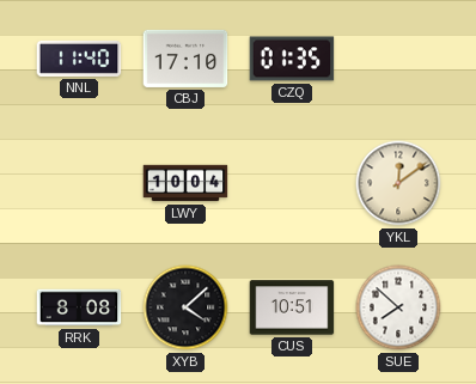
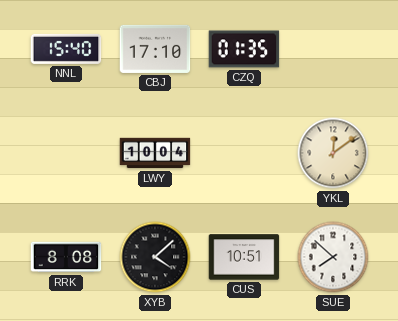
NNL: 11:40 -> 15:40
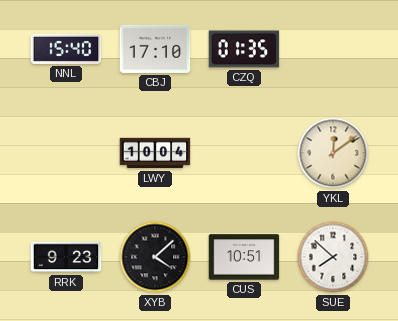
RRK: 8:08 -> 9:23
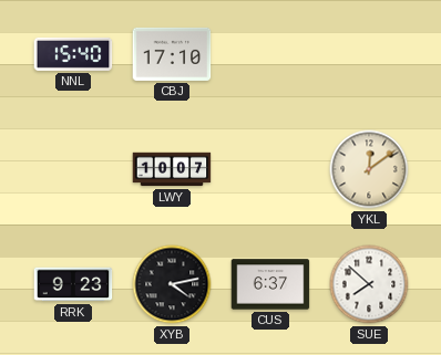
CZQ: 01:35 -> none
LWY: 10:04 -> 10:07
XYB: 4:08 -> 4:13
CUS: 10:51 -> 6:37
